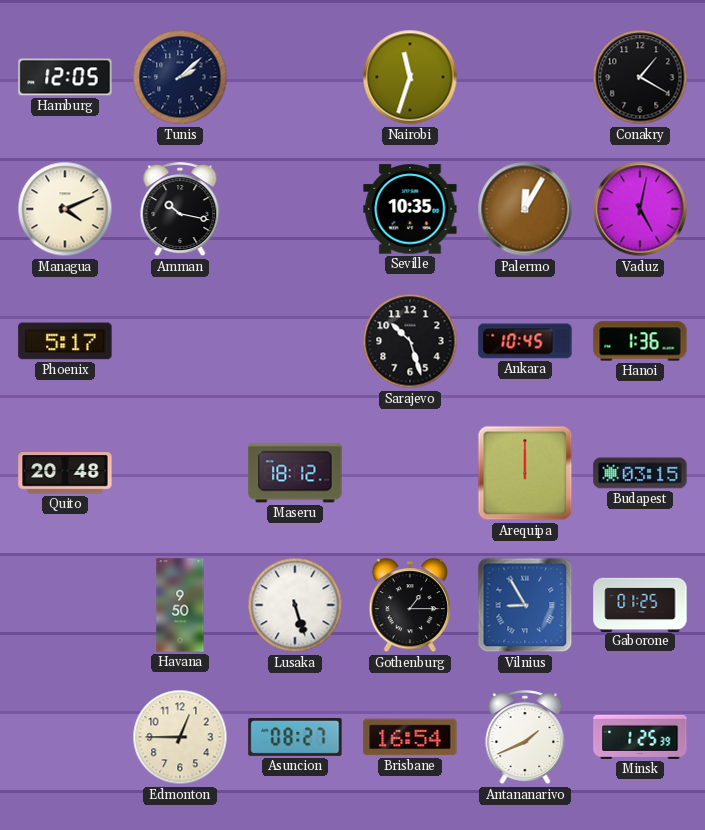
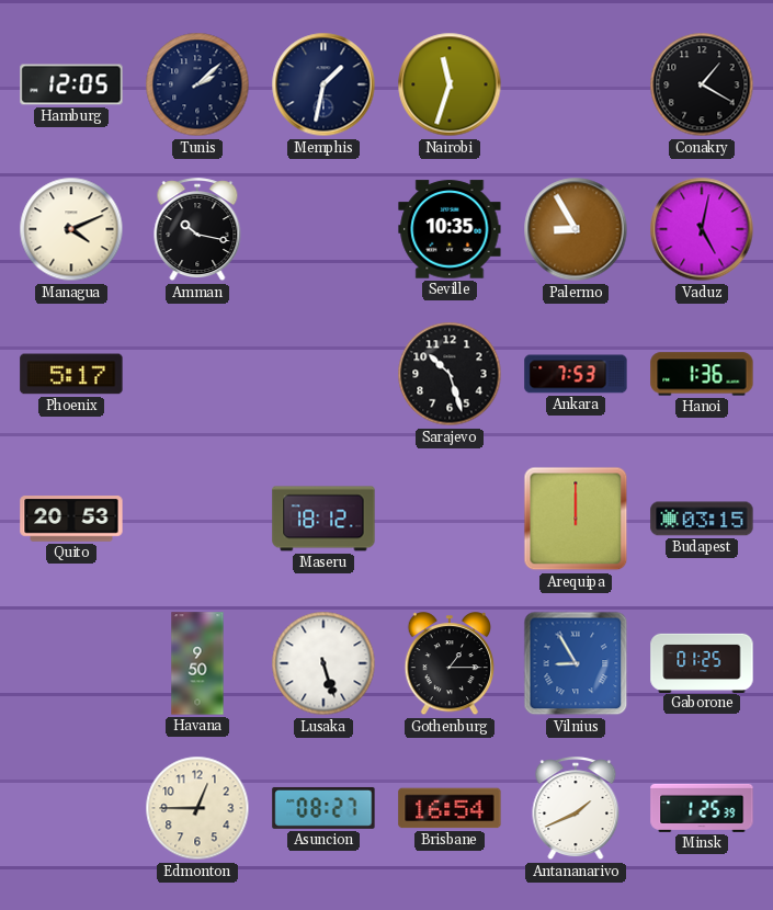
Memphis: none -> 1:32
Palermo: 12:05 -> 8:55
Ankara: 10:45 -> 7:53
Quito: 20:48 -> 20:53
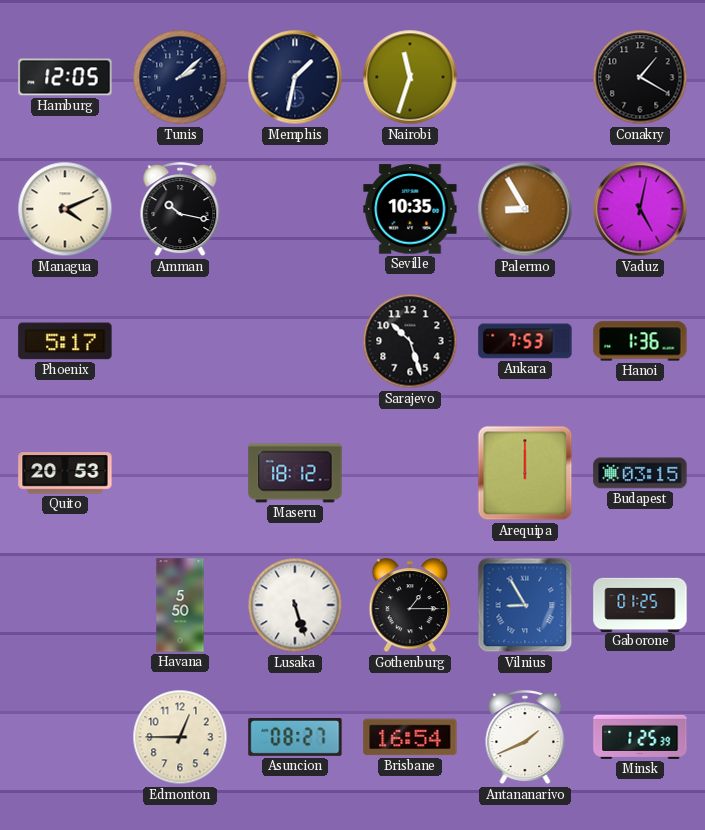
Havana: 9:50 -> 5:50
